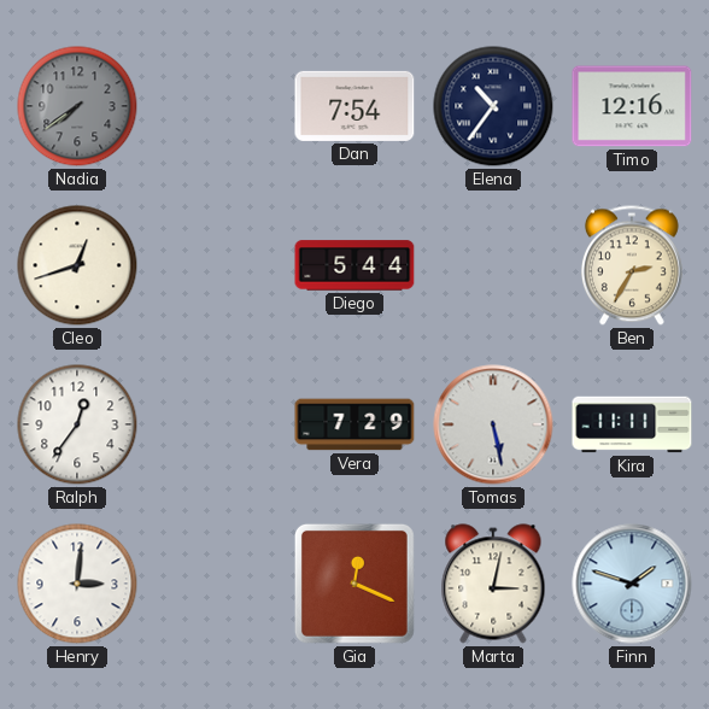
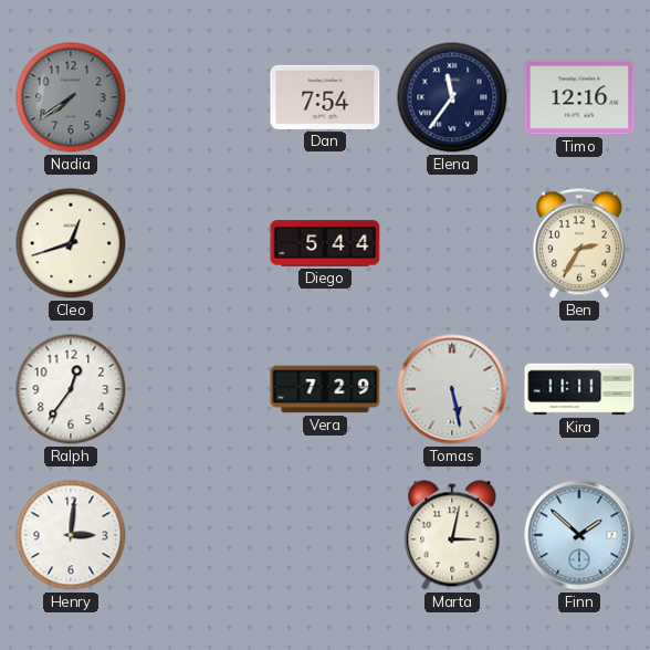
Elena: 10:36 -> 11:36
Gia: 12:19 -> none
Finn: 1:48 -> 1:52
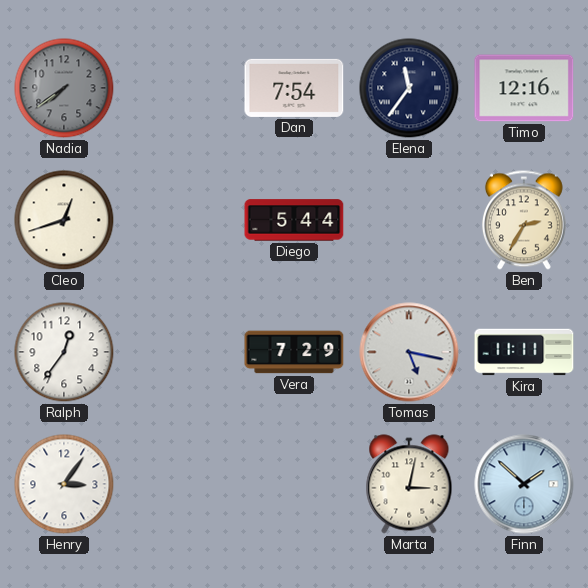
Tomas: 5:28 -> 5:17
Henry: 3:01 -> 3:06
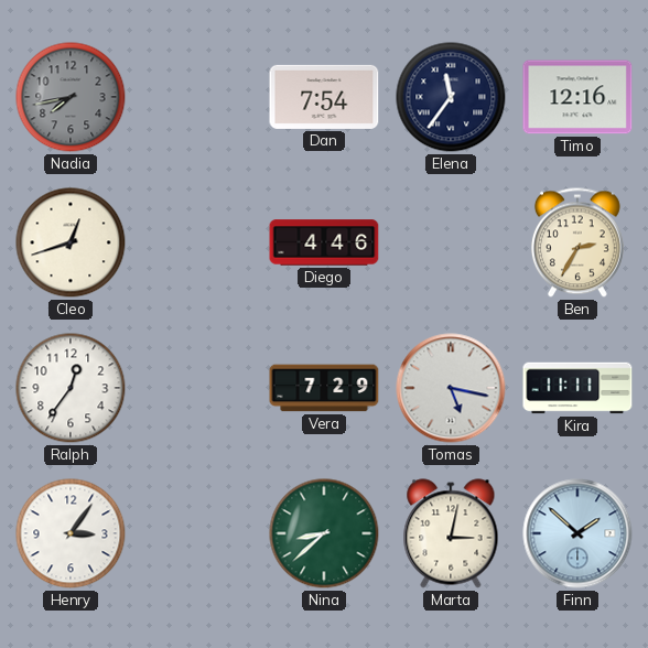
Nadia: 7:39 -> 7:43
Diego: 5:44 -> 4:46
Nina: none -> 8:38
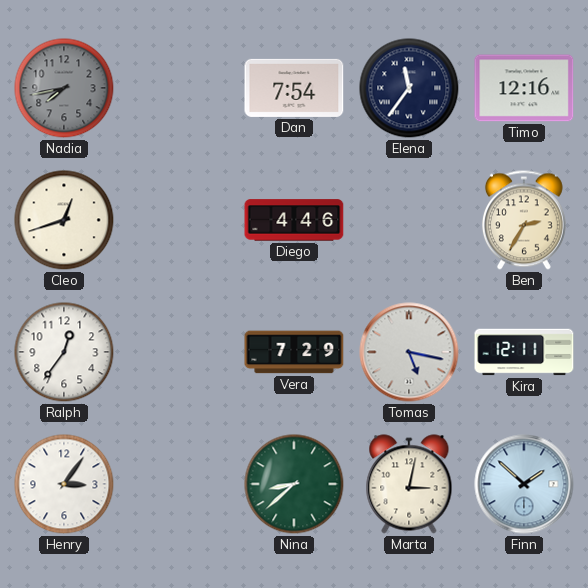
Kira: 11:11 -> 12:11
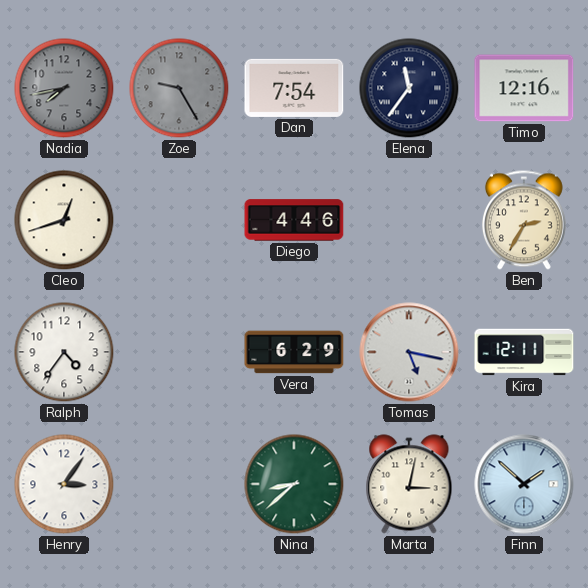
Zoe: none -> 9:25
Ralph: 12:36 -> 4:36
Vera: 7:29 -> 6:29
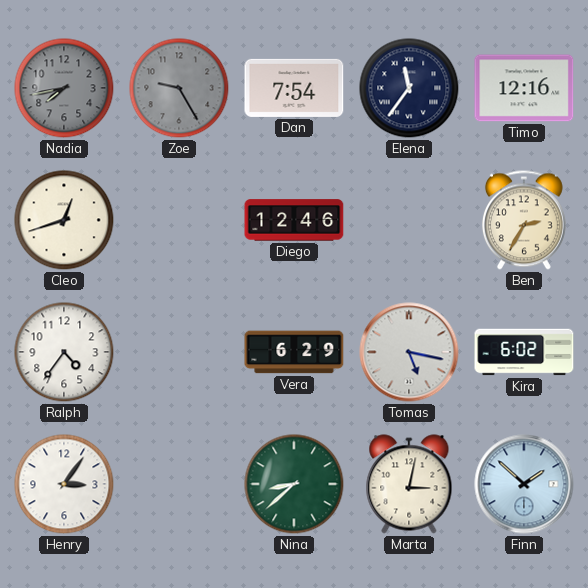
Diego: 4:46 -> 12:46
Kira: 12:11 -> 6:02
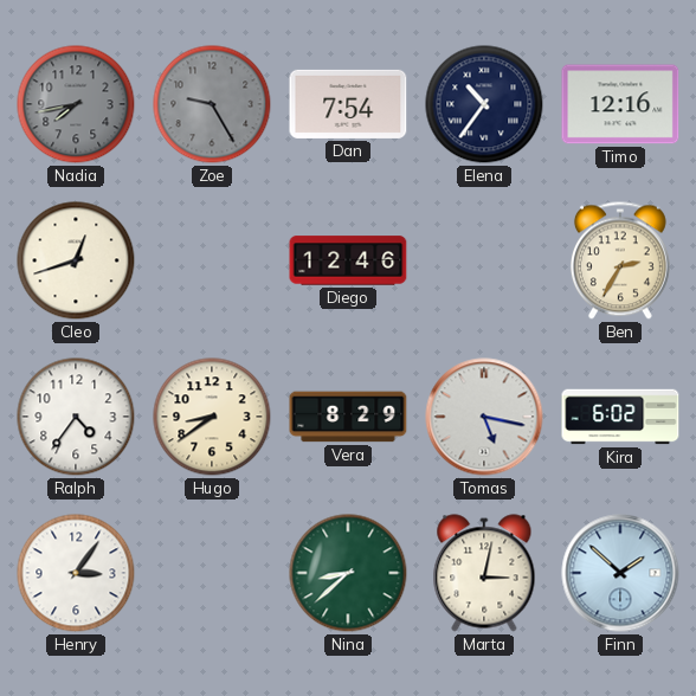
Elena: 11:36 -> 10:36
Hugo: none -> 8:39
Vera: 6:29 -> 8:29
